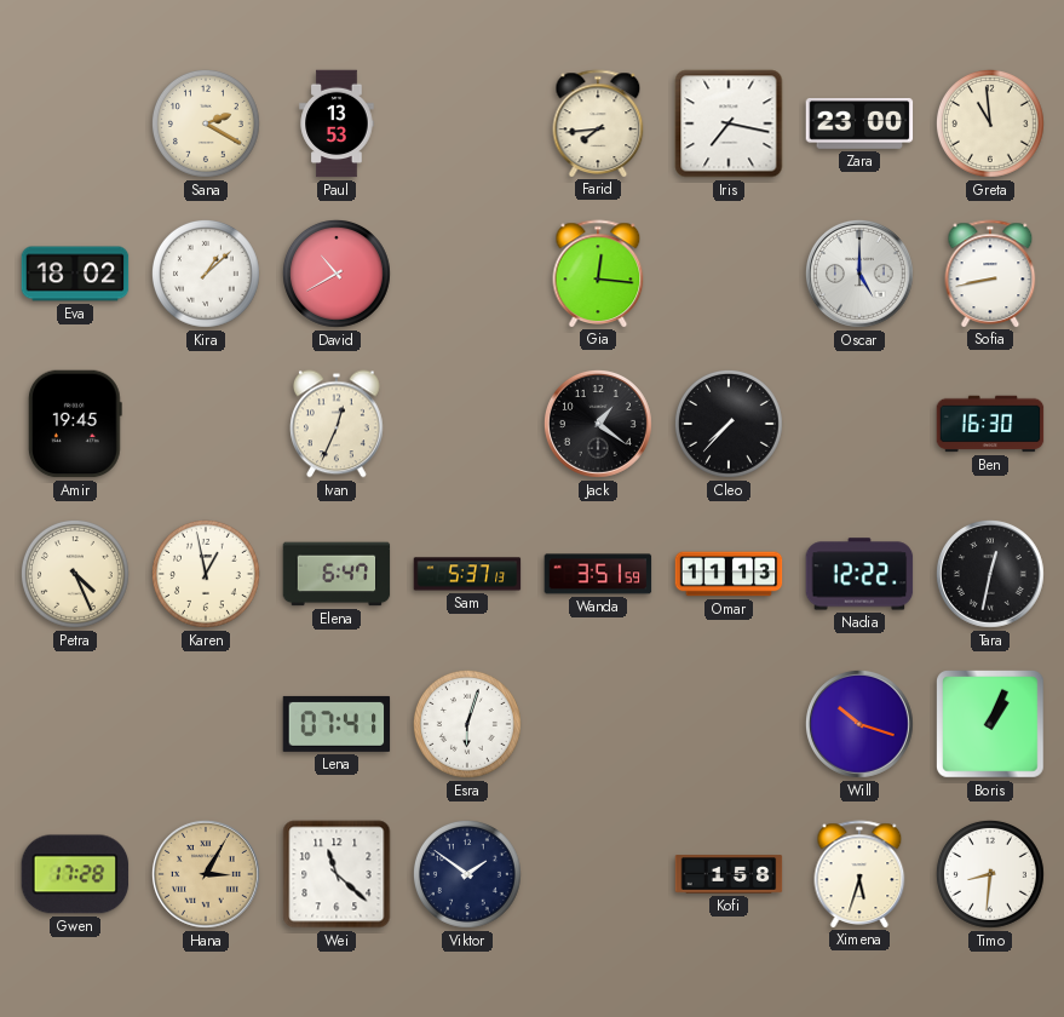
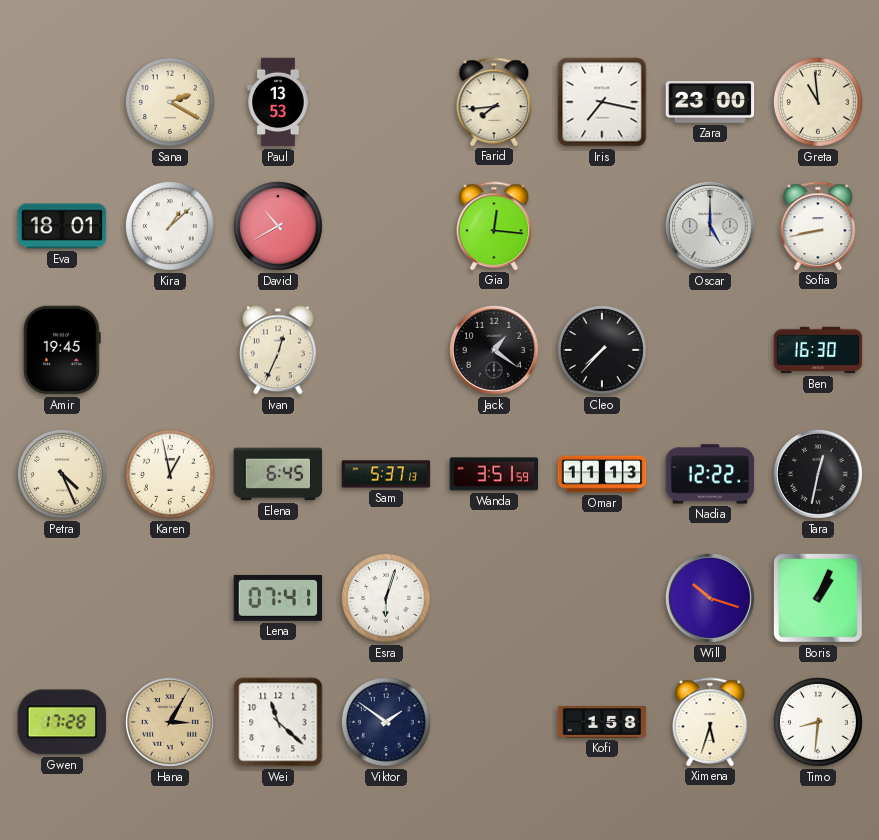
Eva: 18:02 -> 18:01
Elena: 6:47 -> 6:45
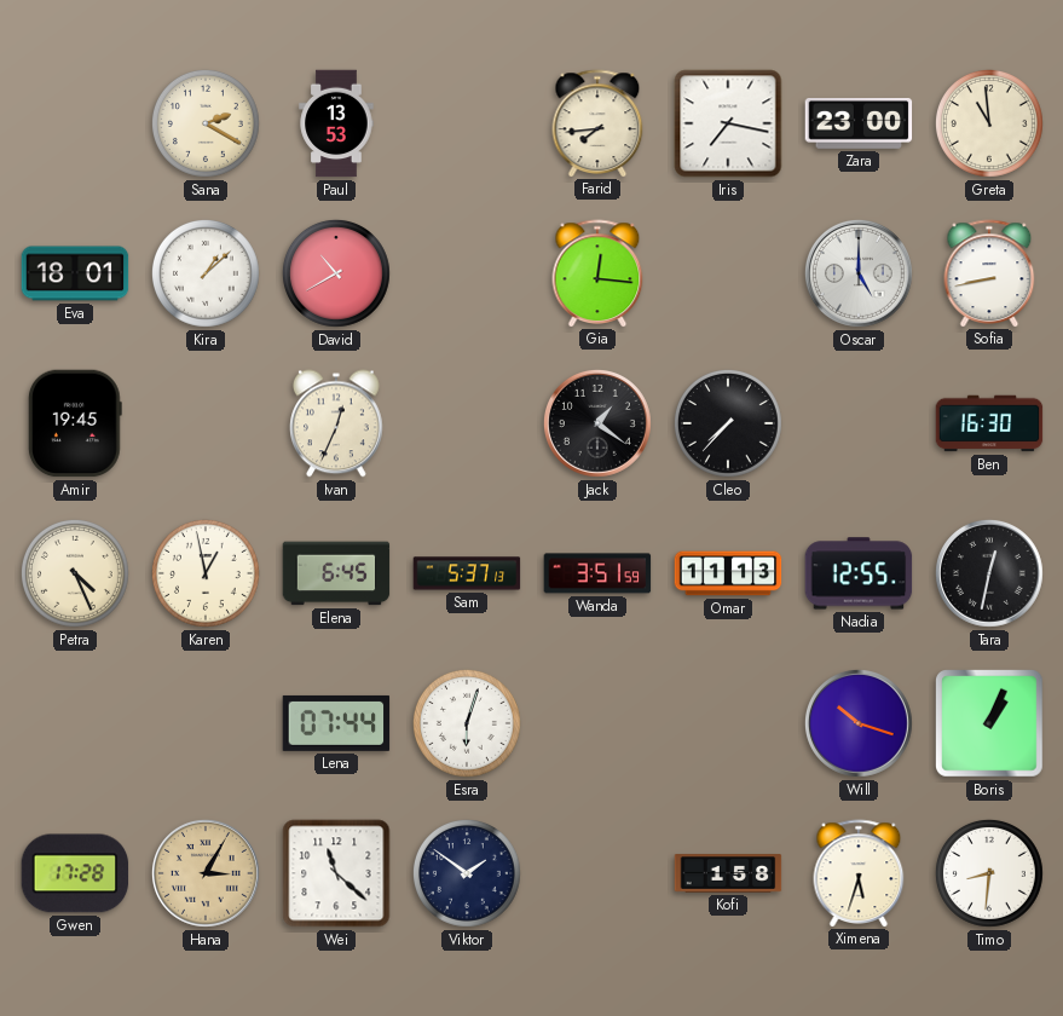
Nadia: 12:22 -> 12:55
Lena: 07:41 -> 07:44
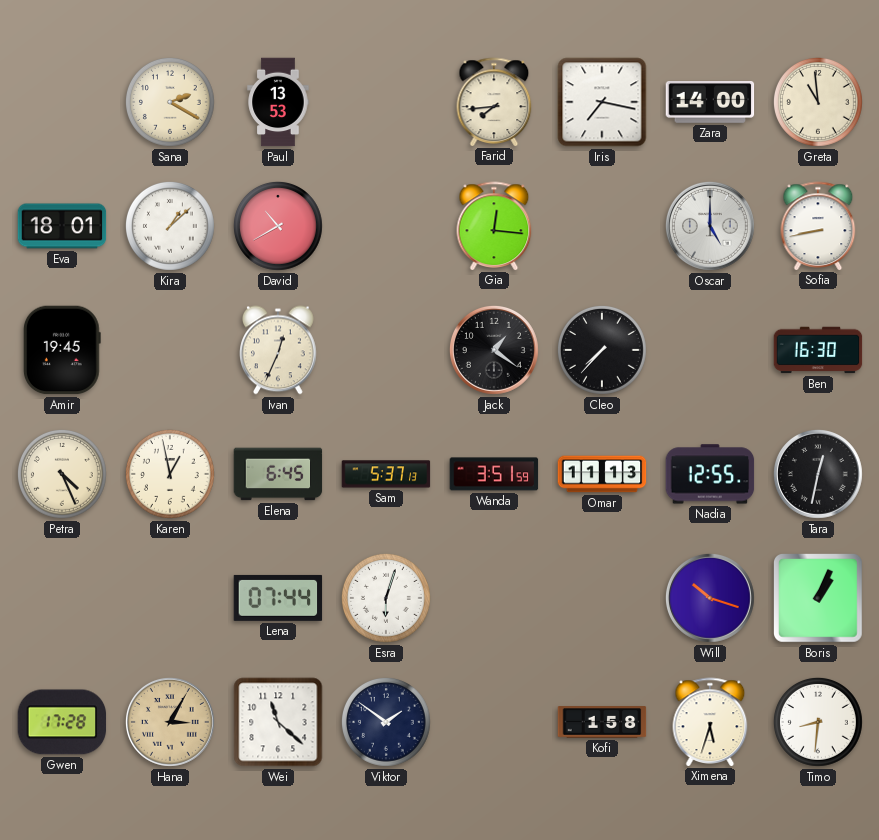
Zara: 23:00 -> 14:00
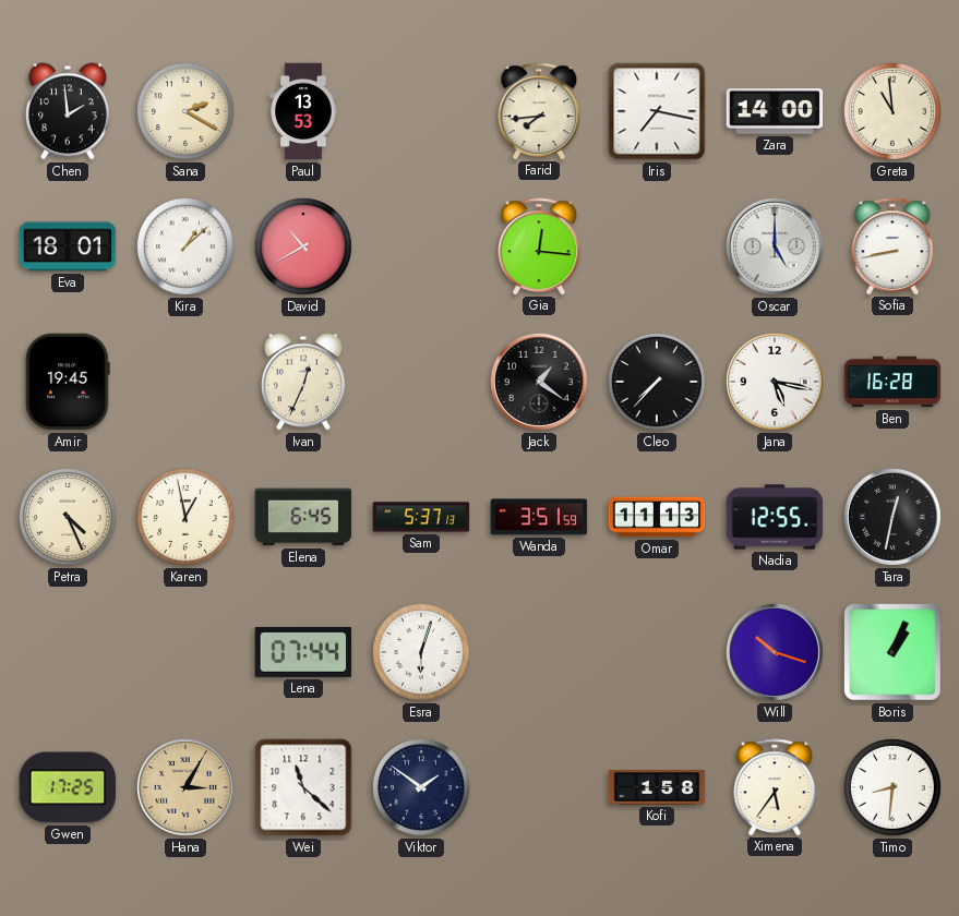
Chen: none -> 1:59
Jana: none -> 5:17
Ben: 16:30 -> 16:28
Gwen: 17:28 -> 17:25
Ximena: 5:33 -> 5:36
